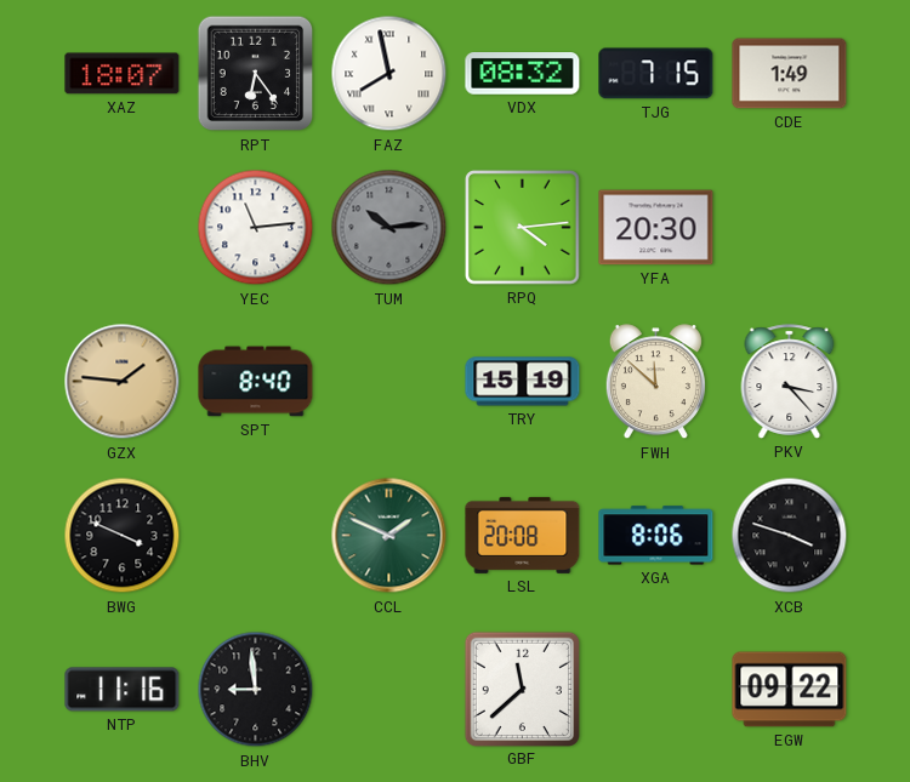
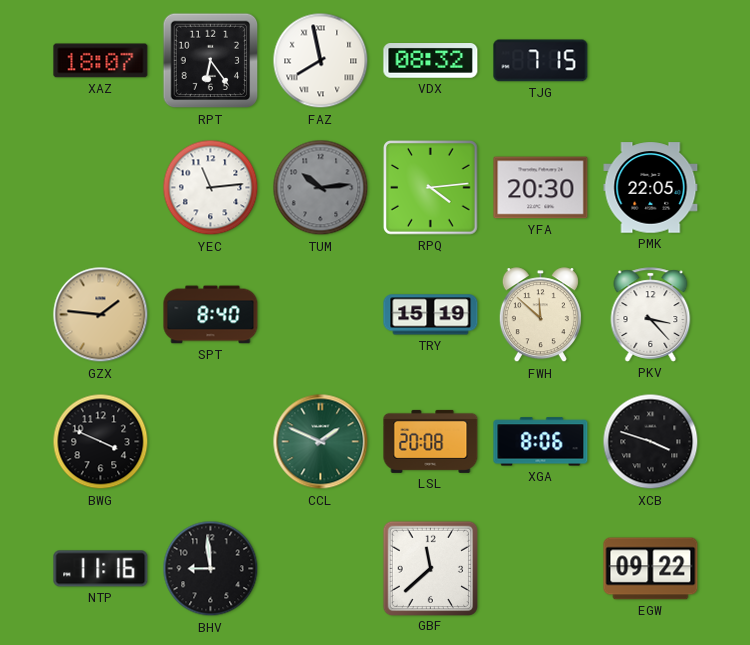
CDE: 1:49 -> none
PMK: none -> 22:05
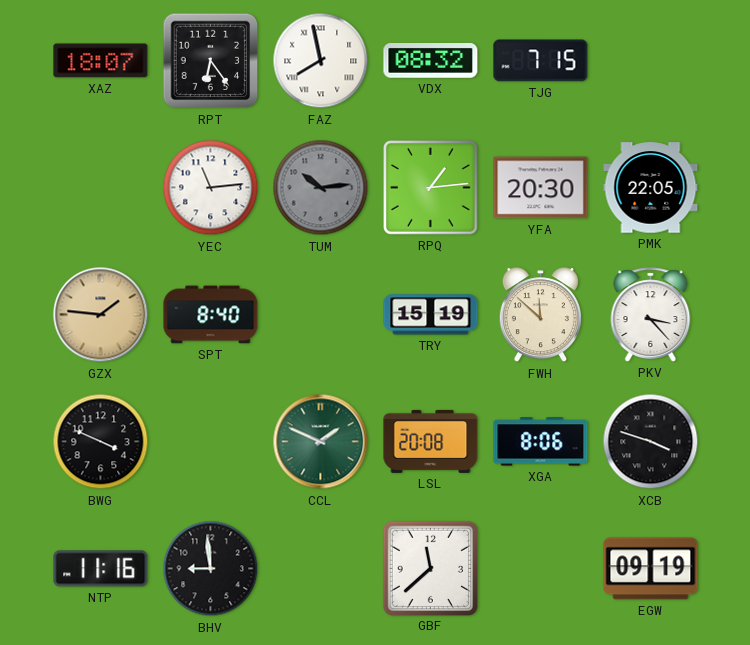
RPQ: 4:14 -> 1:14
EGW: 09:22 -> 09:19
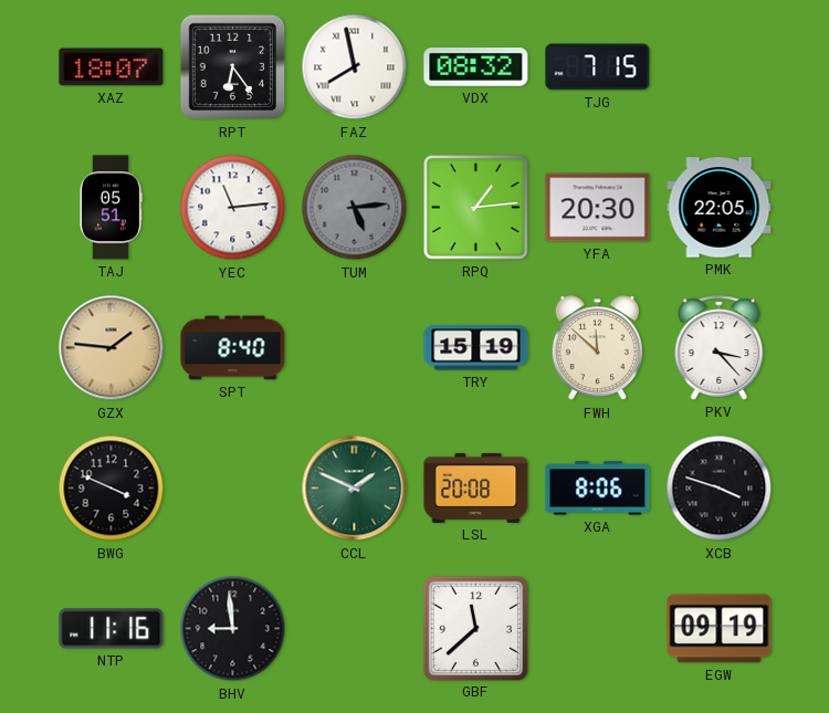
TAJ: none -> 05:51
TUM: 10:14 -> 5:14
